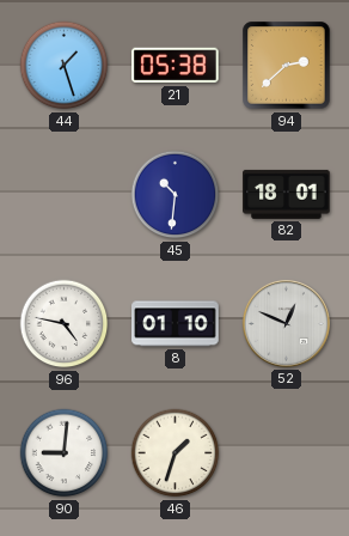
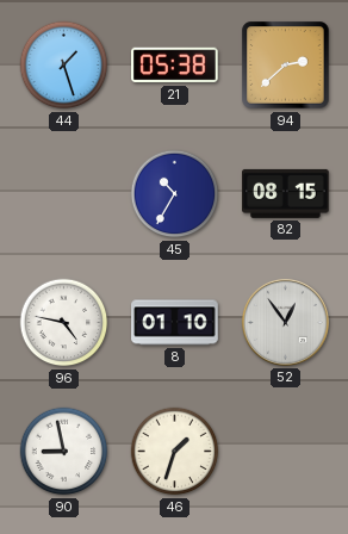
45: 10:31 -> 10:35
82: 18:01 -> 08:15
52: 12:49 -> 12:54
90: 9:01 -> 8:58
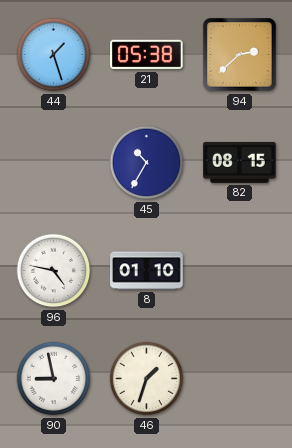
52: 12:54 -> none
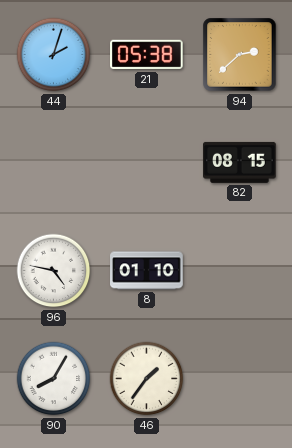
44: 1:27 -> 2:03
45: 10:35 -> none
90: 8:58 -> 8:05
46: 1:33 -> 1:36
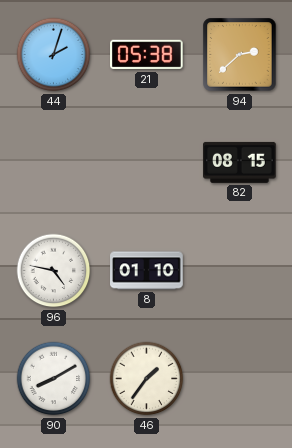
90: 8:05 -> 8:10
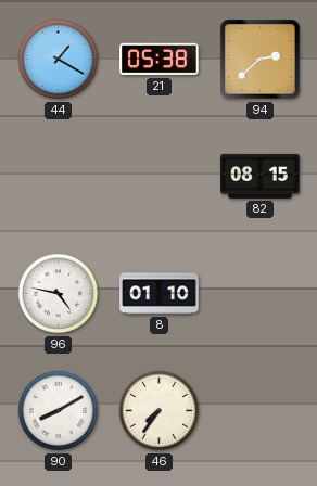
44: 2:03 -> 1:20
46: 1:36 -> 7:36
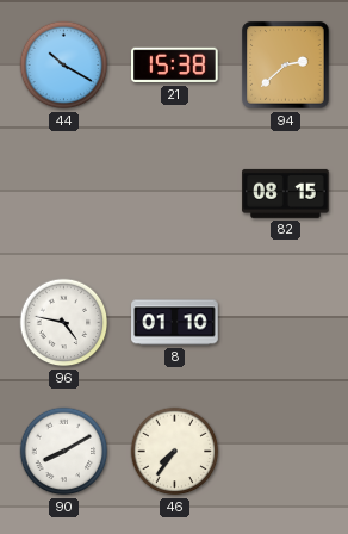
44: 1:20 -> 10:20
21: 05:38 -> 15:38
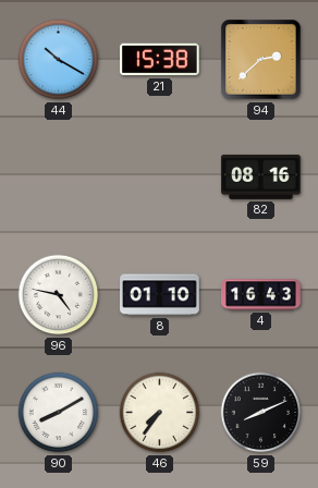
82: 08:15 -> 08:16
4: none -> 16:43
59: none -> 8:11
